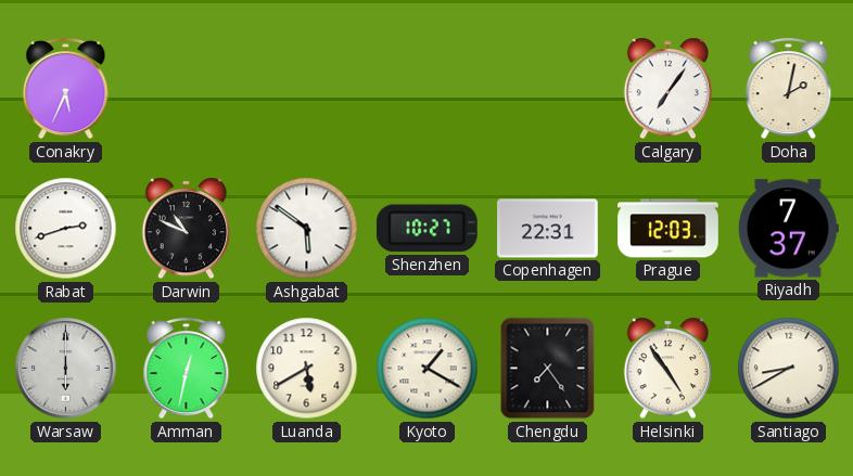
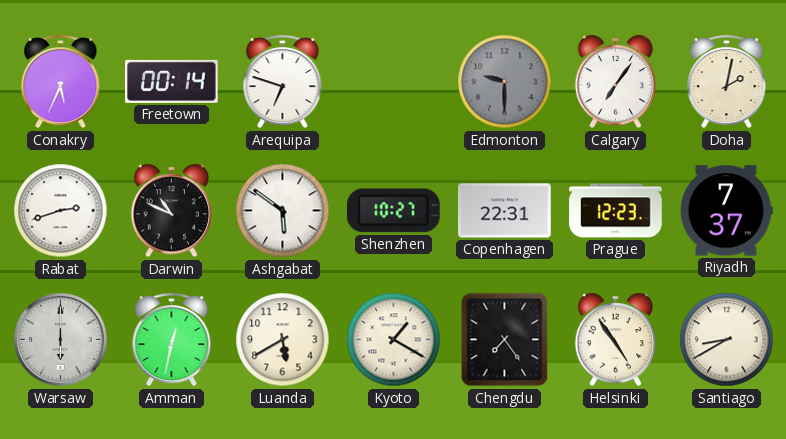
Freetown: none -> 00:14
Arequipa: none -> 6:48
Edmonton: none -> 9:30
Prague: 12:03 -> 12:23
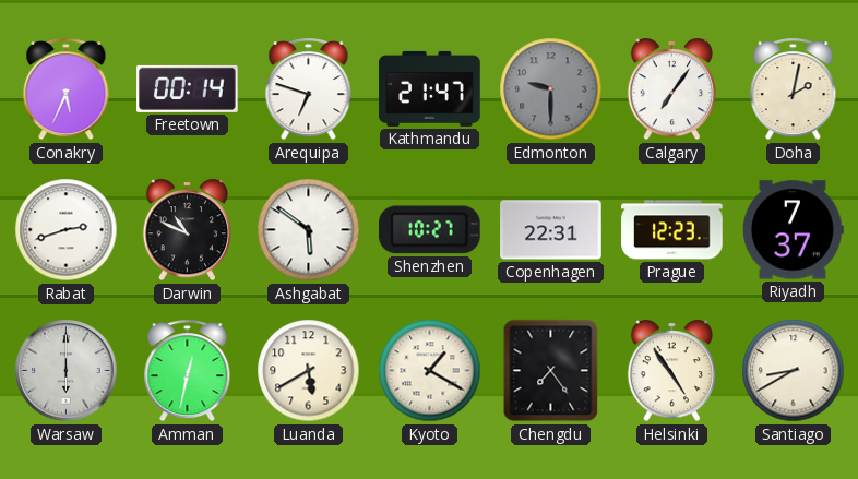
Kathmandu: none -> 21:47
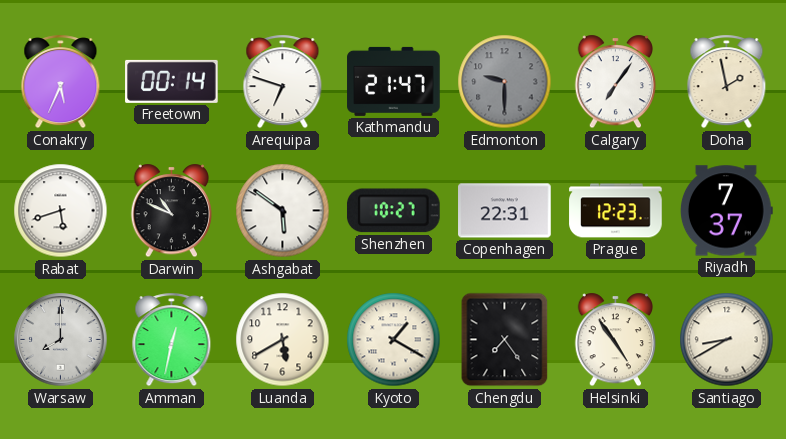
Doha: 2:02 -> 1:58
Rabat: 2:42 -> 5:42
Warsaw: 6:00 -> 8:00
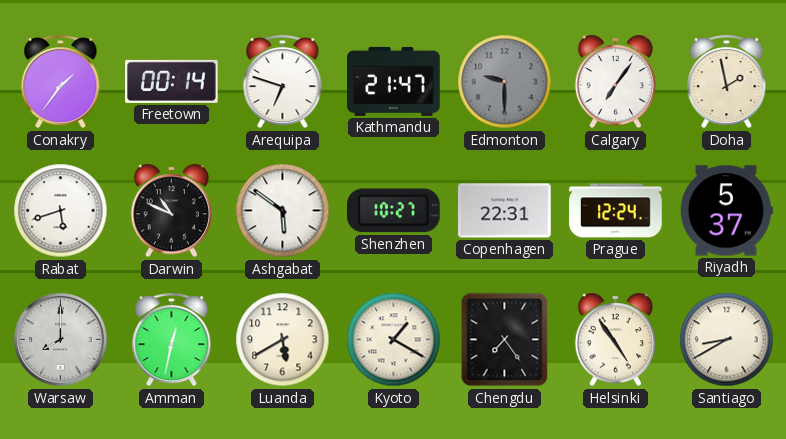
Conakry: 5:34 -> 1:36
Prague: 12:23 -> 12:24
Riyadh: 7:37 -> 5:37
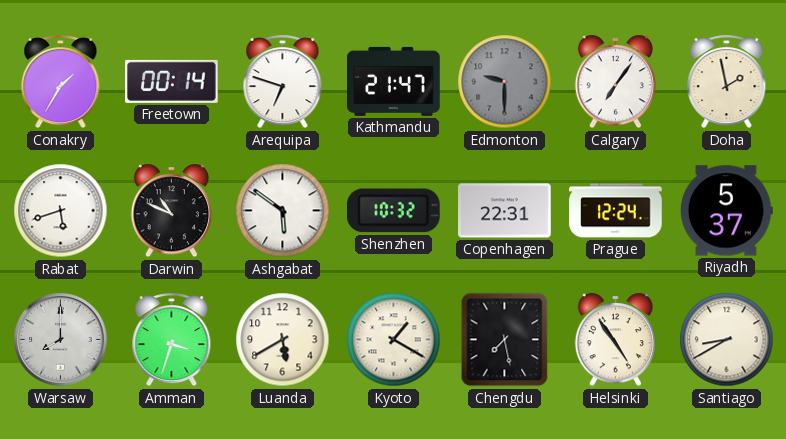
Conakry: 1:36 -> 1:35
Shenzhen: 10:27 -> 10:32
Amman: 12:32 -> 3:33
Chengdu: 7:24 -> 7:28
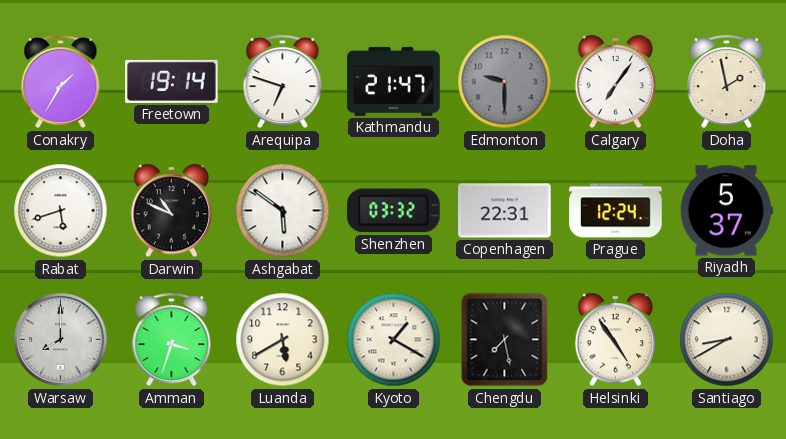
Freetown: 00:14 -> 19:14
Shenzhen: 10:32 -> 03:32
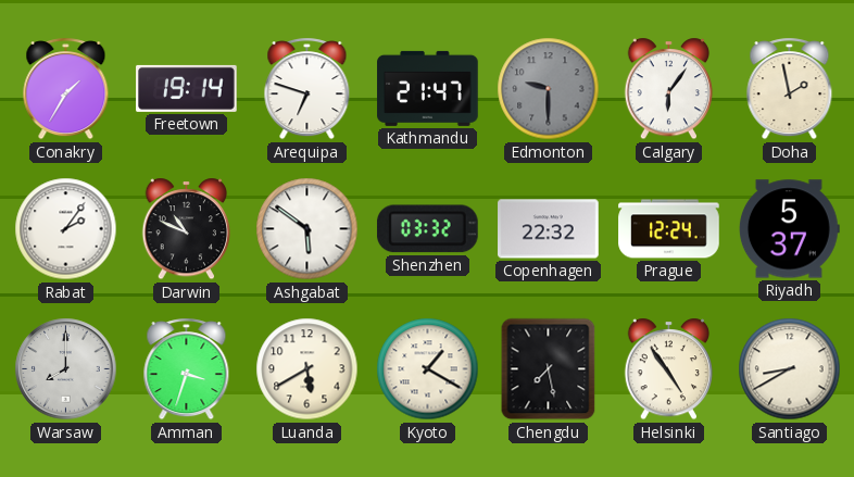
Calgary: 7:06 -> 6:06
Rabat: 5:42 -> 2:06
Copenhagen: 22:31 -> 22:32
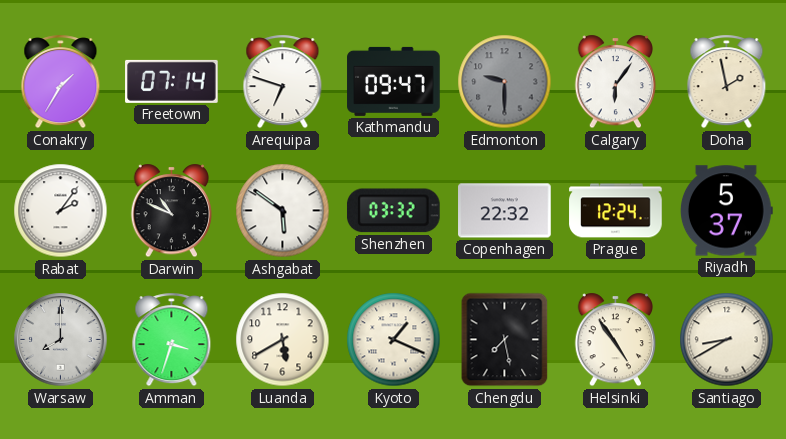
Freetown: 19:14 -> 07:14
Kathmandu: 21:47 -> 09:47
Kyoto: 1:20 -> 1:19
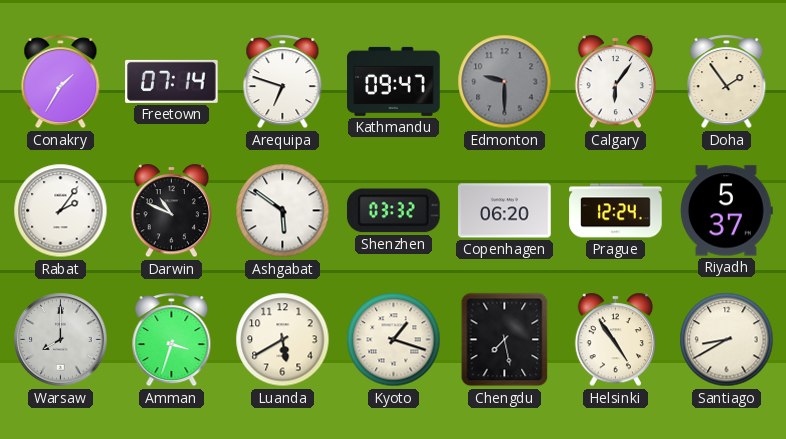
Doha: 1:58 -> 1:54
Copenhagen: 22:32 -> 06:20
Kyoto: 1:19 -> 1:18
